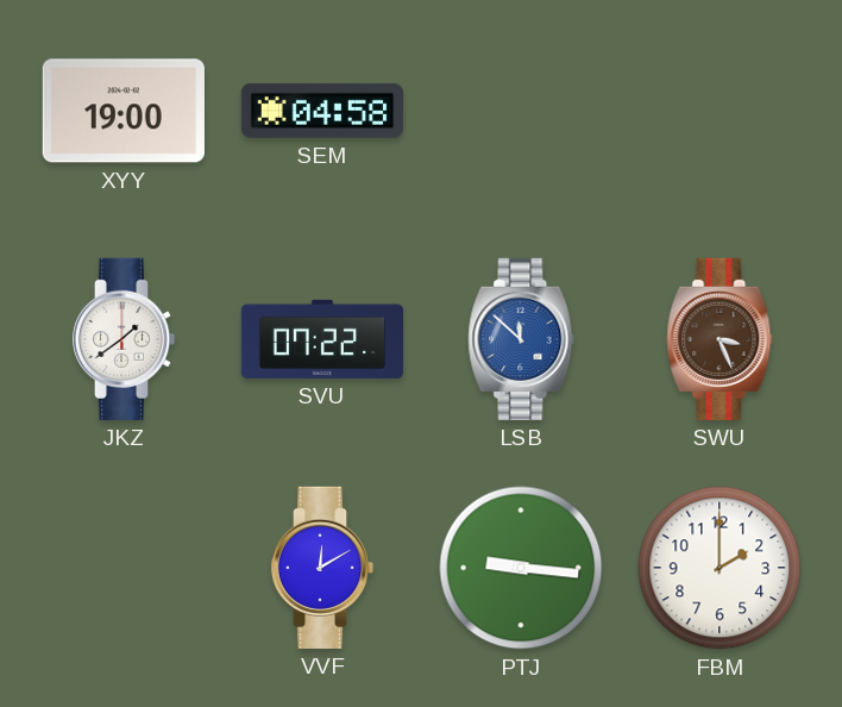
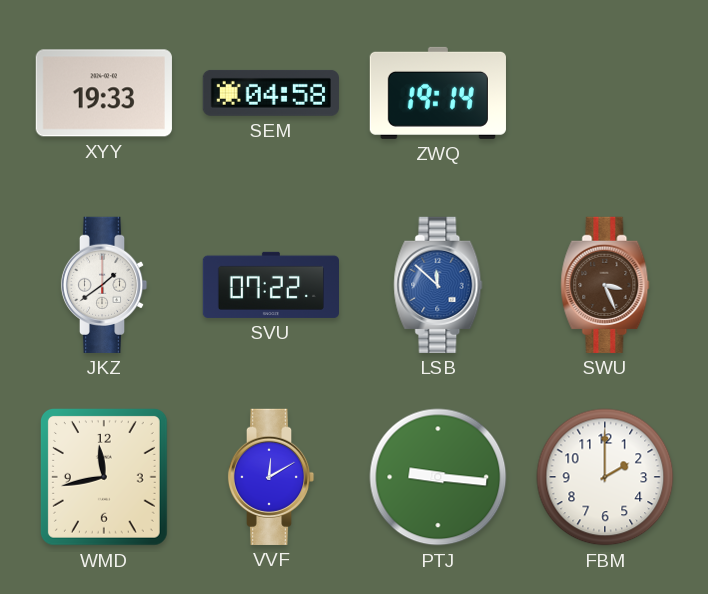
XYY: 19:00 -> 19:33
ZWQ: none -> 19:14
WMD: none -> 11:43
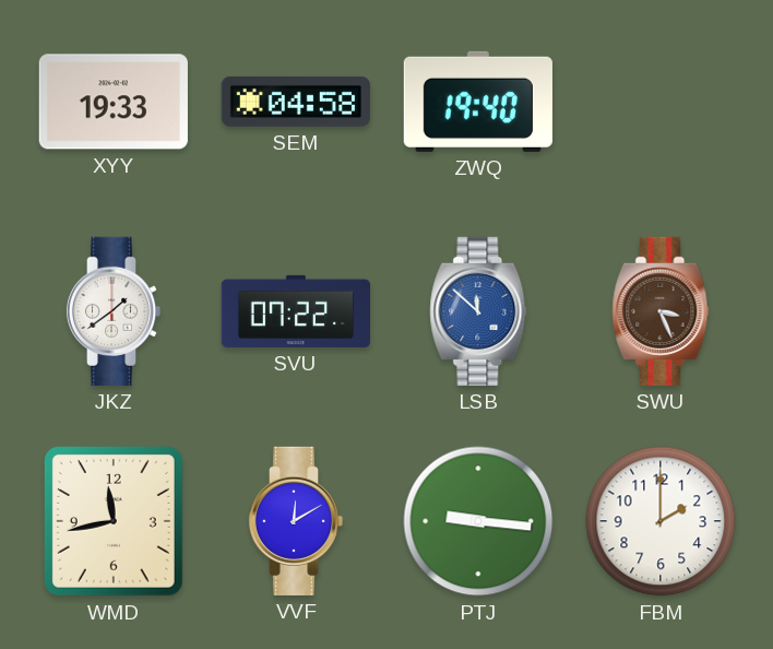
ZWQ: 19:14 -> 19:40
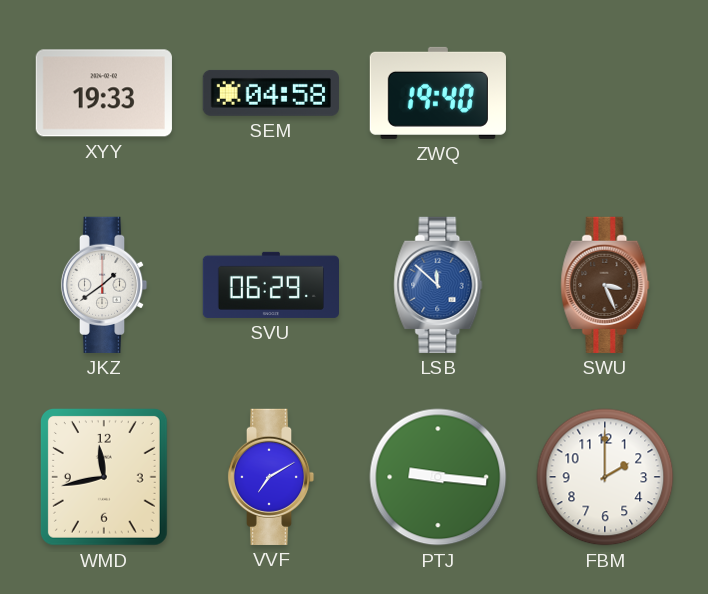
SVU: 07:22 -> 06:29
VVF: 12:10 -> 7:10
